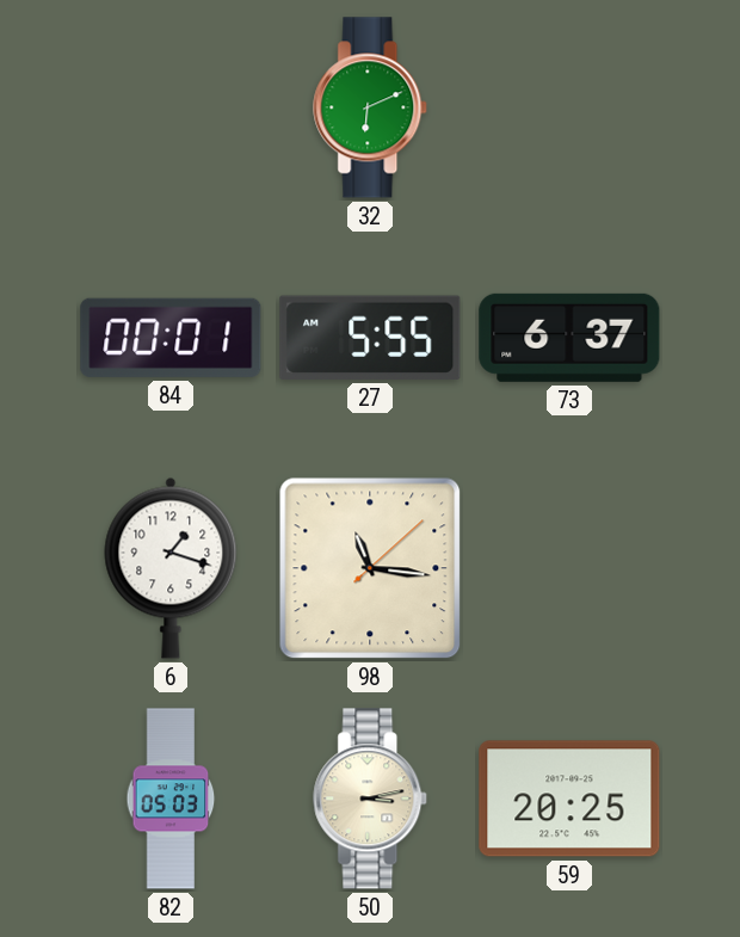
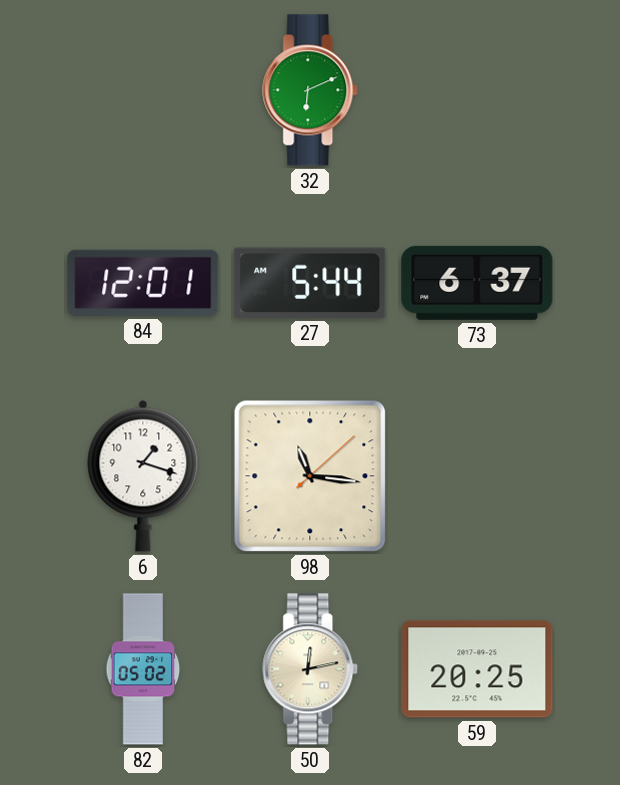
84: 00:01 -> 12:01
27: 5:55 -> 5:44
82: 05:03 -> 05:02
50: 3:13 -> 12:13
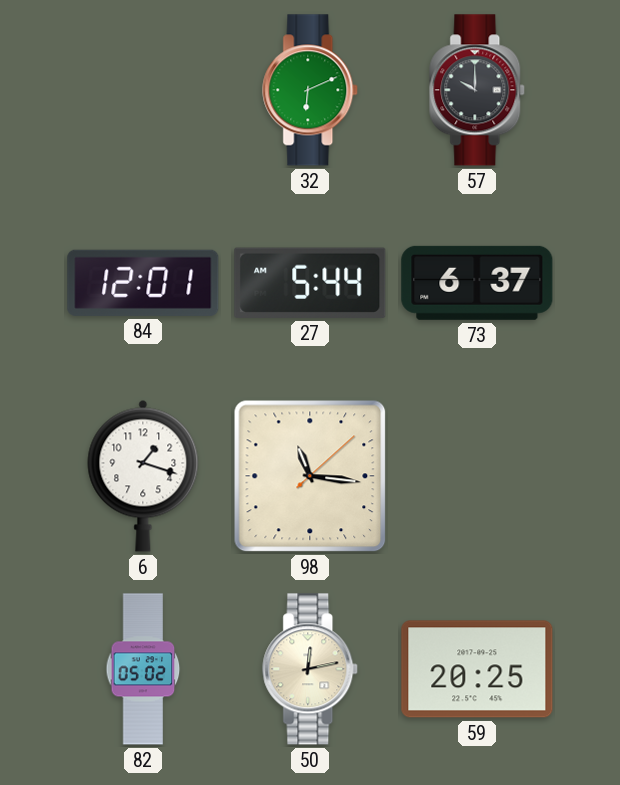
57: none -> 10:00
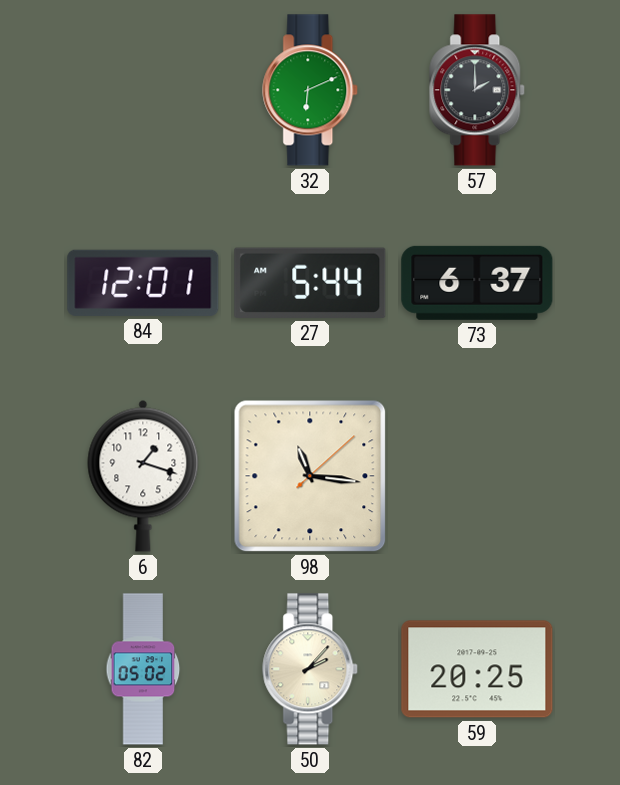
57: 10:00 -> 2:00
50: 12:13 -> 2:07
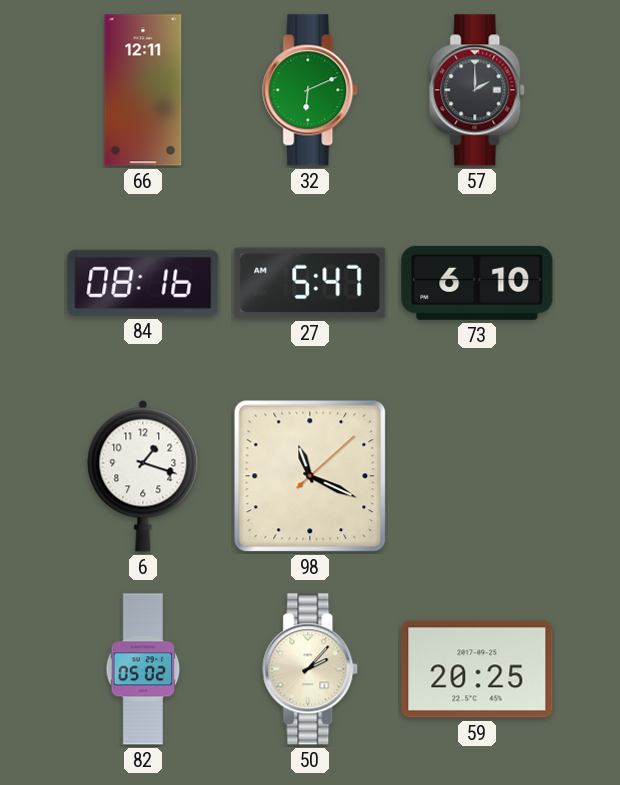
66: none -> 12:11
84: 12:01 -> 08:16
27: 5:44 -> 5:47
73: 6:37 -> 6:10
98: 11:16 -> 11:19
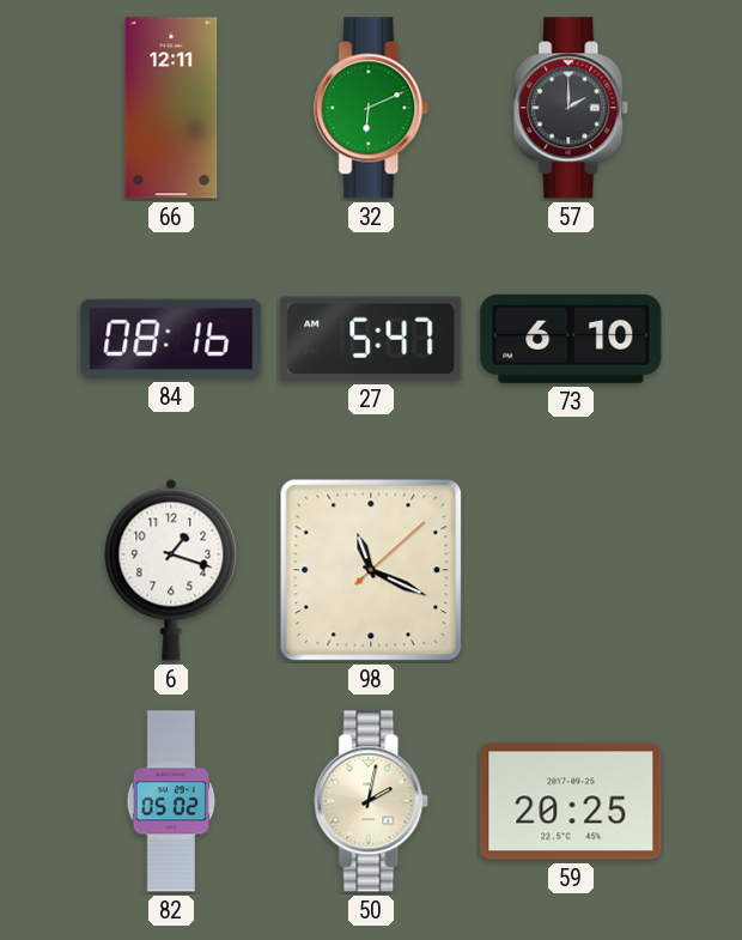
50: 2:07 -> 2:02
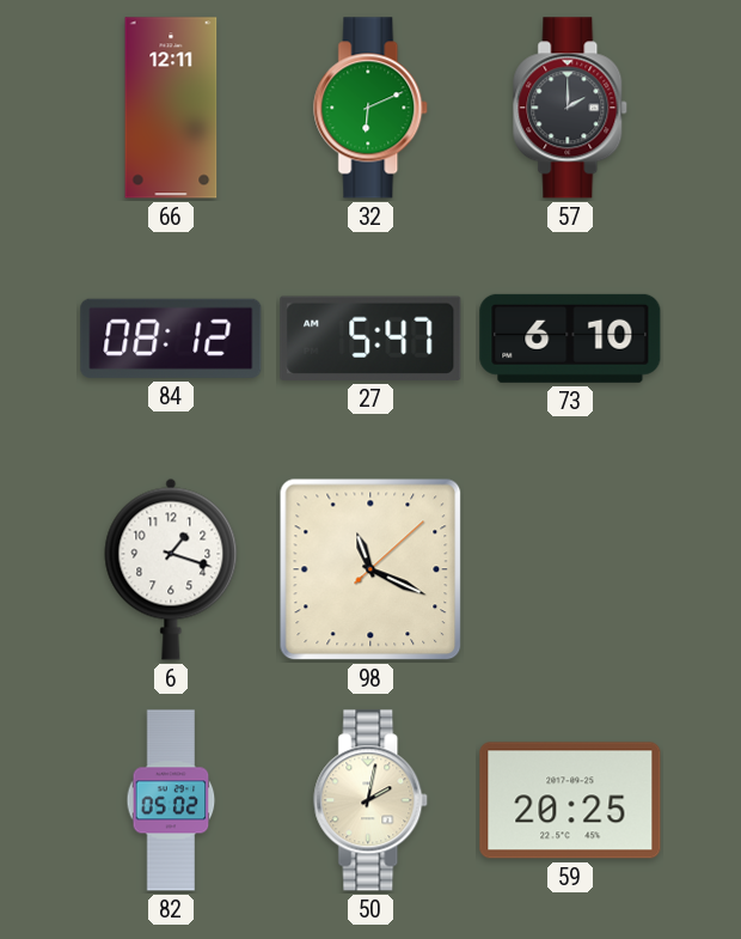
84: 08:16 -> 08:12
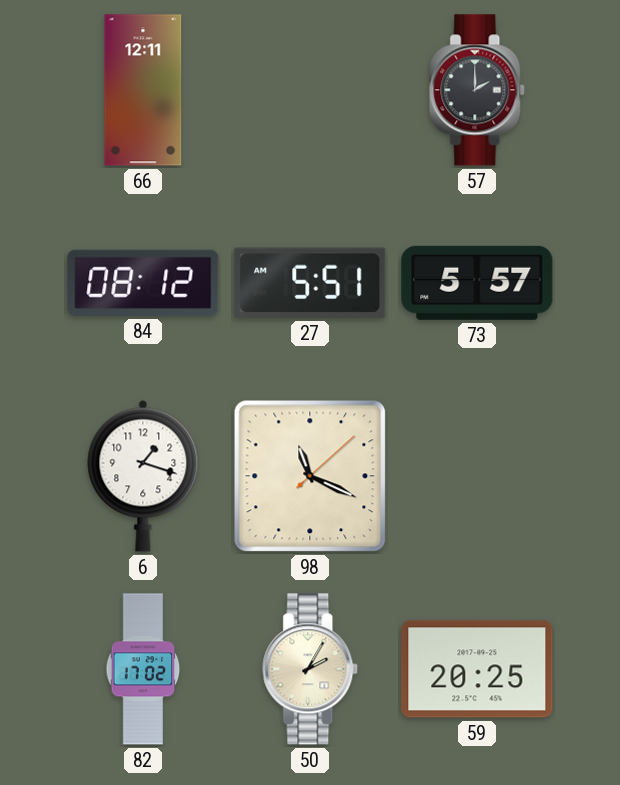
32: 6:11 -> none
27: 5:47 -> 5:51
73: 6:10 -> 5:57
82: 05:02 -> 17:02
50: 2:02 -> 2:05
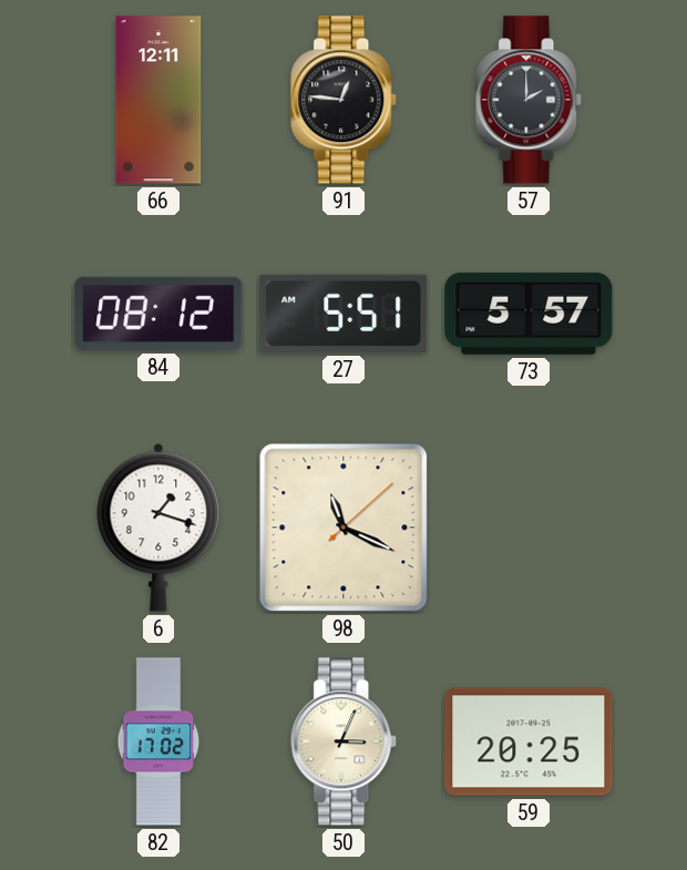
91: none -> 12:46
50: 2:05 -> 3:04
